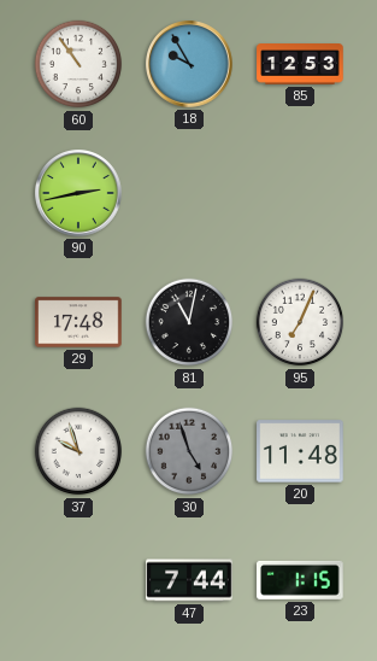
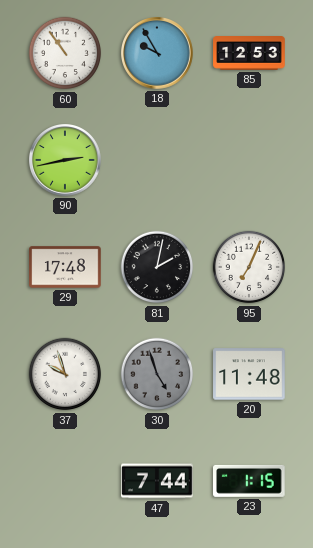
81: 11:02 -> 2:02
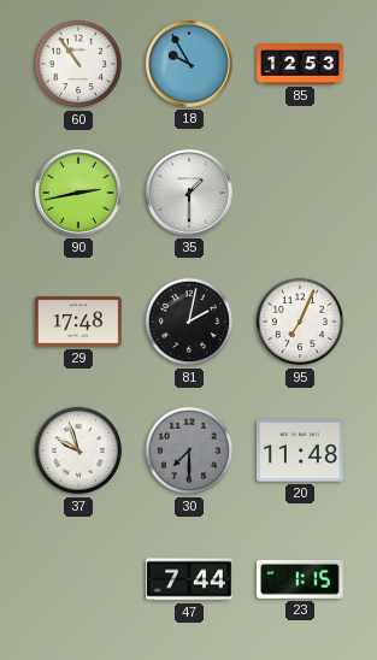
35: none -> 1:30
30: 4:57 -> 7:30
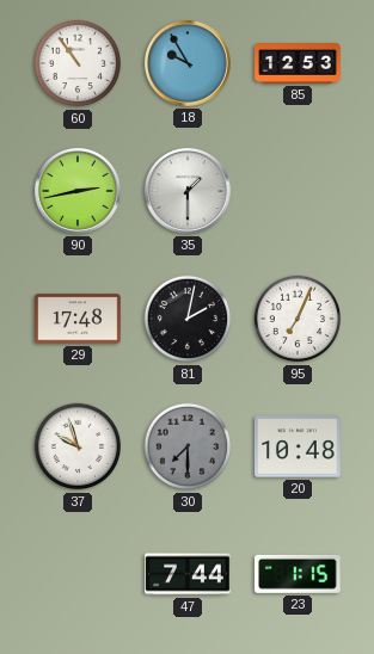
20: 11:48 -> 10:48
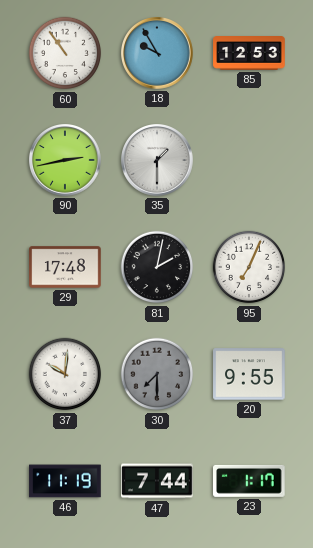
37: 9:57 -> 10:01
20: 10:48 -> 9:55
46: none -> 11:19
23: 1:15 -> 1:17
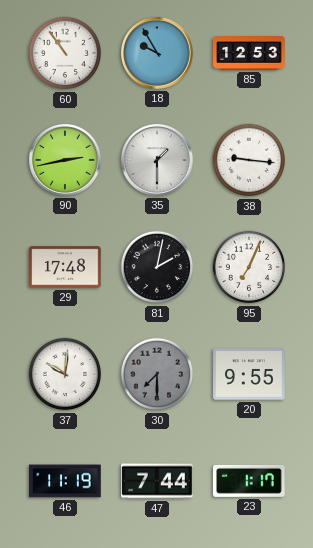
38: none -> 9:16
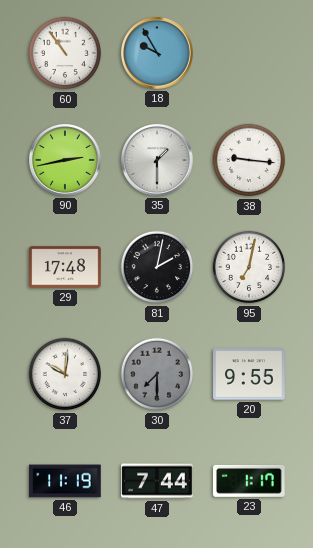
85: 12:53 -> none
95: 7:04 -> 7:02
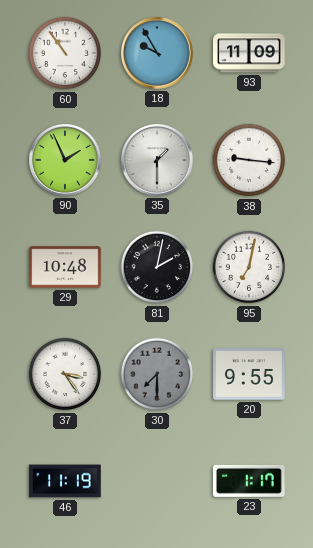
93: none -> 11:09
90: 2:43 -> 1:56
29: 17:48 -> 10:48
37: 10:01 -> 3:24
47: 7:44 -> none
